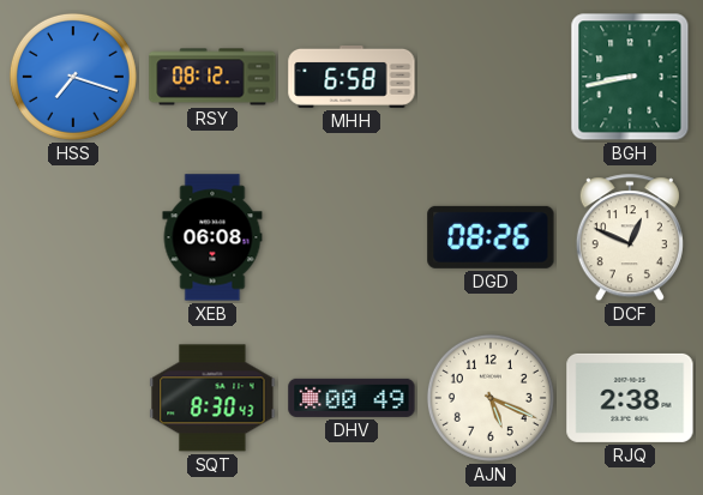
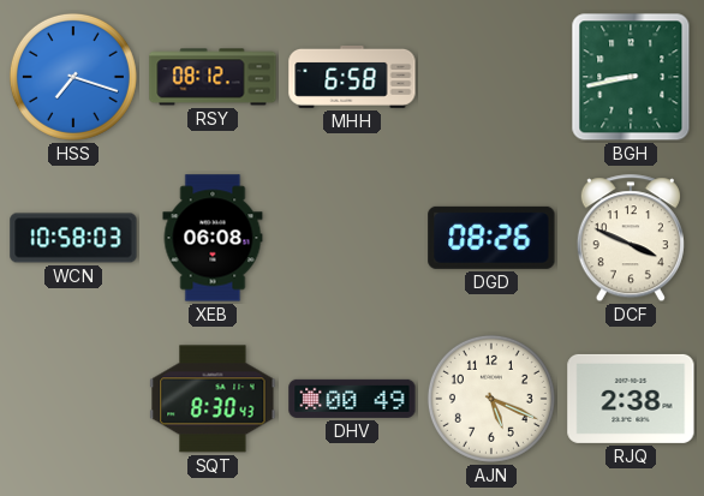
WCN: none -> 10:58
DCF: 12:49 -> 3:49
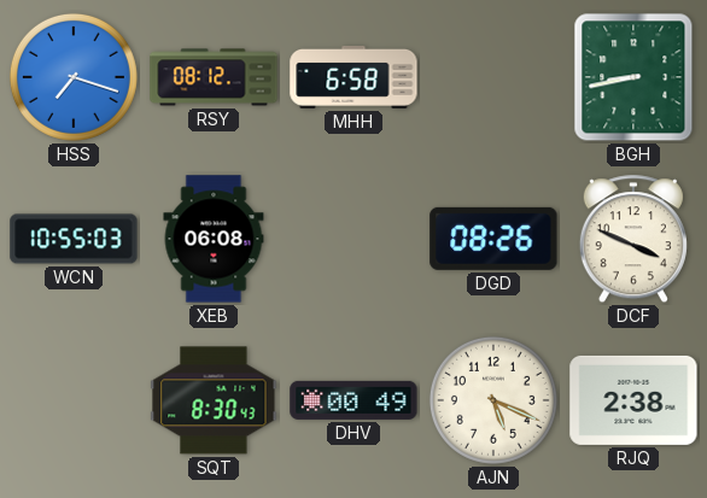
WCN: 10:58 -> 10:55
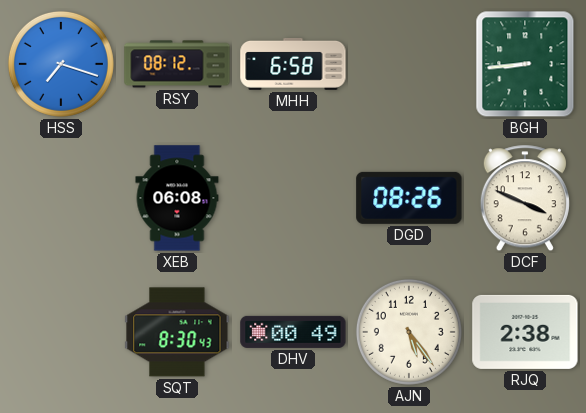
BGH: 8:43 -> 8:44
WCN: 10:55 -> none
AJN: 5:19 -> 5:24
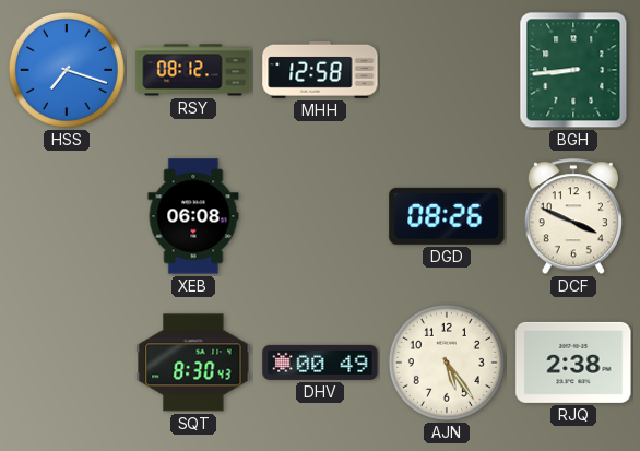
MHH: 6:58 -> 12:58
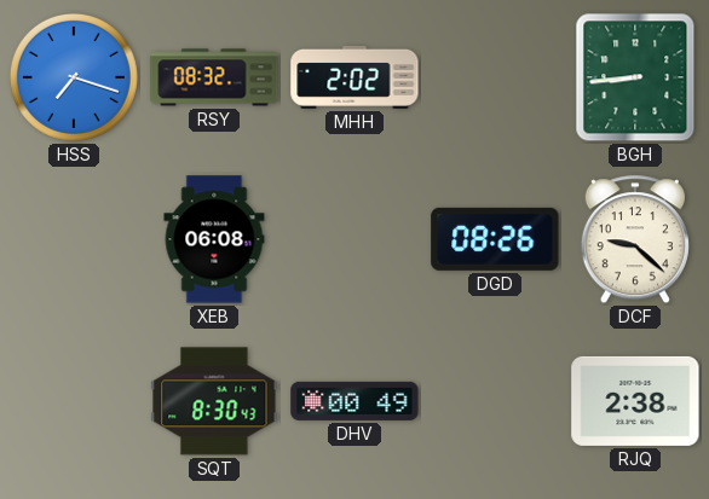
RSY: 08:12 -> 08:32
MHH: 12:58 -> 2:02
DCF: 3:49 -> 9:22
AJN: 5:24 -> none
